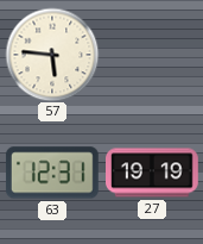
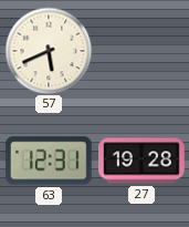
57: 5:46 -> 5:41
27: 19:19 -> 19:28
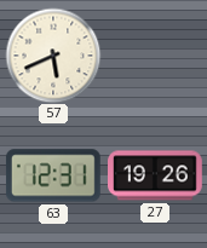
27: 19:28 -> 19:26
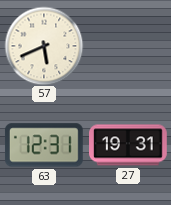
27: 19:26 -> 19:31
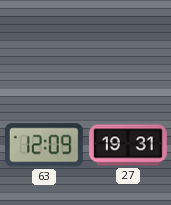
57: 5:41 -> none
63: 12:31 -> 12:09
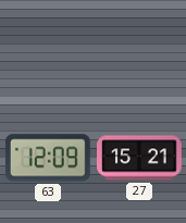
27: 19:31 -> 15:21
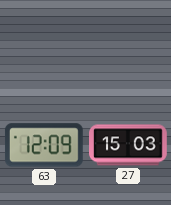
27: 15:21 -> 15:03
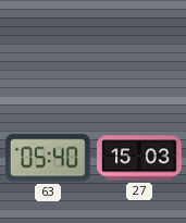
63: 12:09 -> 05:40
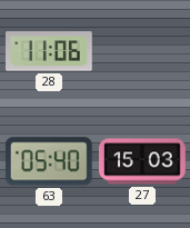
28: none -> 11:06
